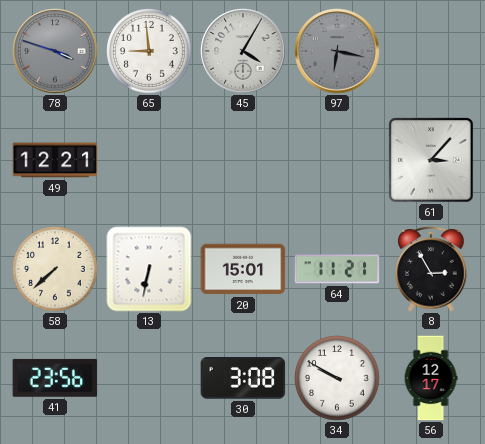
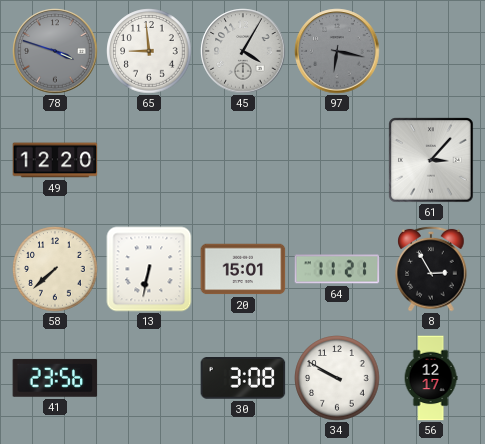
49: 12:21 -> 12:20
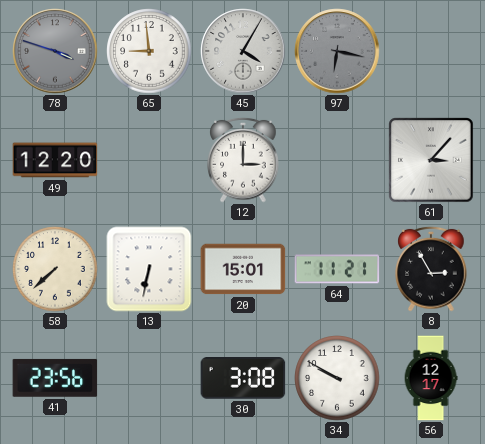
12: none -> 3:00
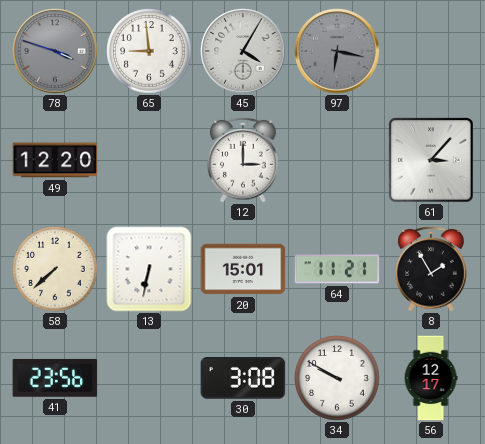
8: 2:55 -> 1:55
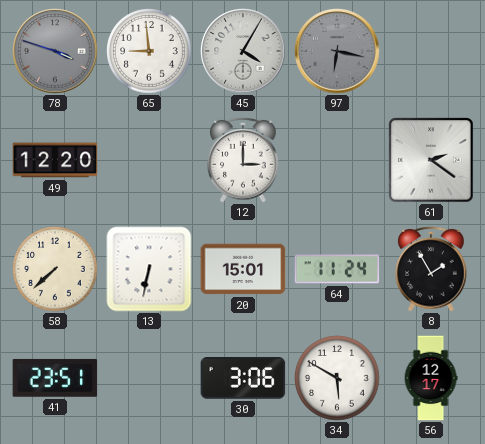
61: 3:07 -> 2:21
64: 11:21 -> 11:24
41: 23:56 -> 23:51
30: 3:08 -> 3:06
34: 9:50 -> 5:50
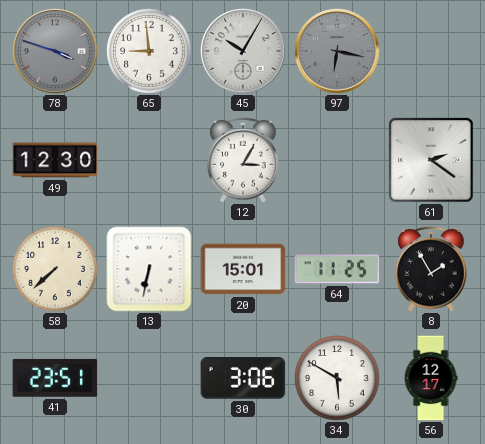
45: 4:05 -> 10:05
49: 12:20 -> 12:30
12: 3:00 -> 3:05
64: 11:24 -> 11:25
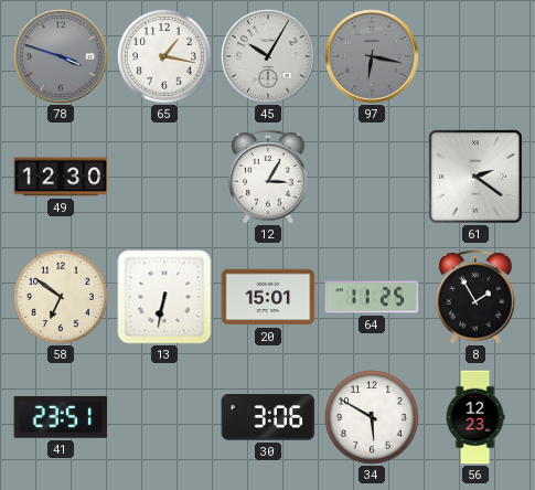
65: 8:59 -> 1:17
58: 7:38 -> 6:51
56: 12:17 -> 12:23
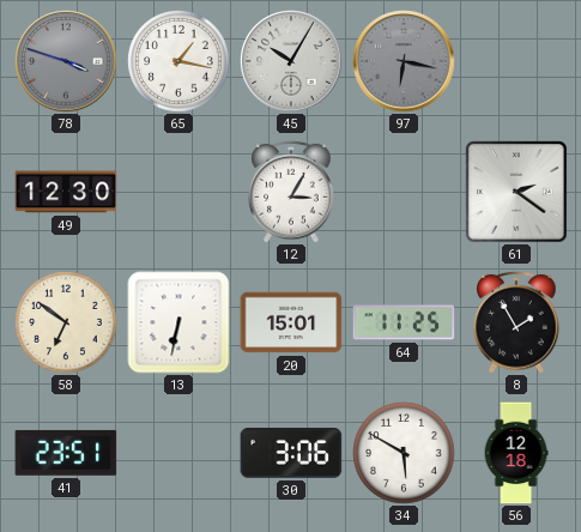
56: 12:23 -> 12:18
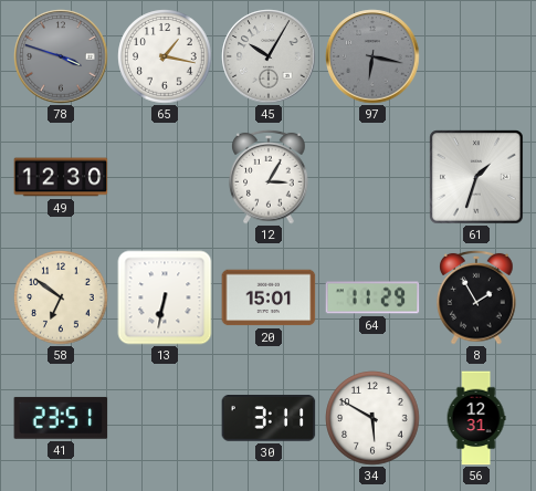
61: 2:21 -> 1:33
64: 11:25 -> 11:29
30: 3:06 -> 3:11
56: 12:18 -> 12:31
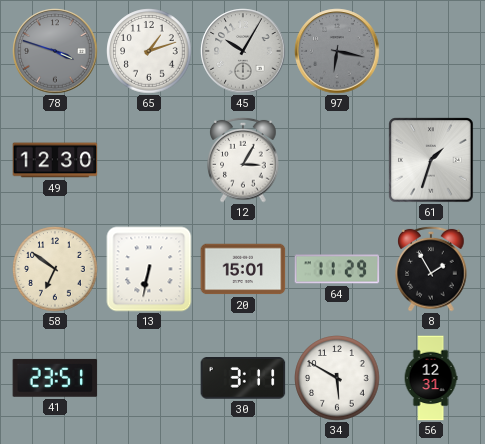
65: 1:17 -> 1:12
